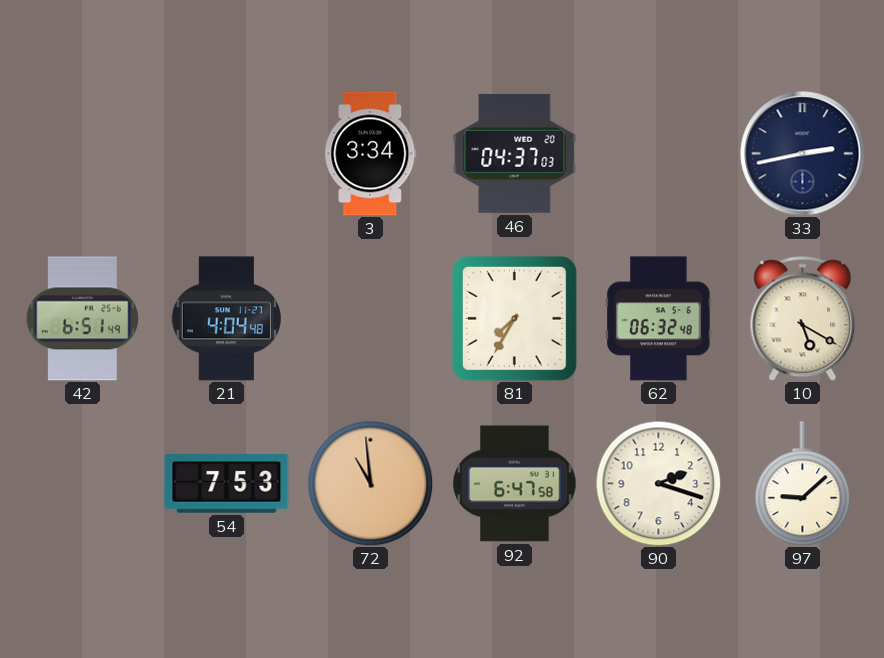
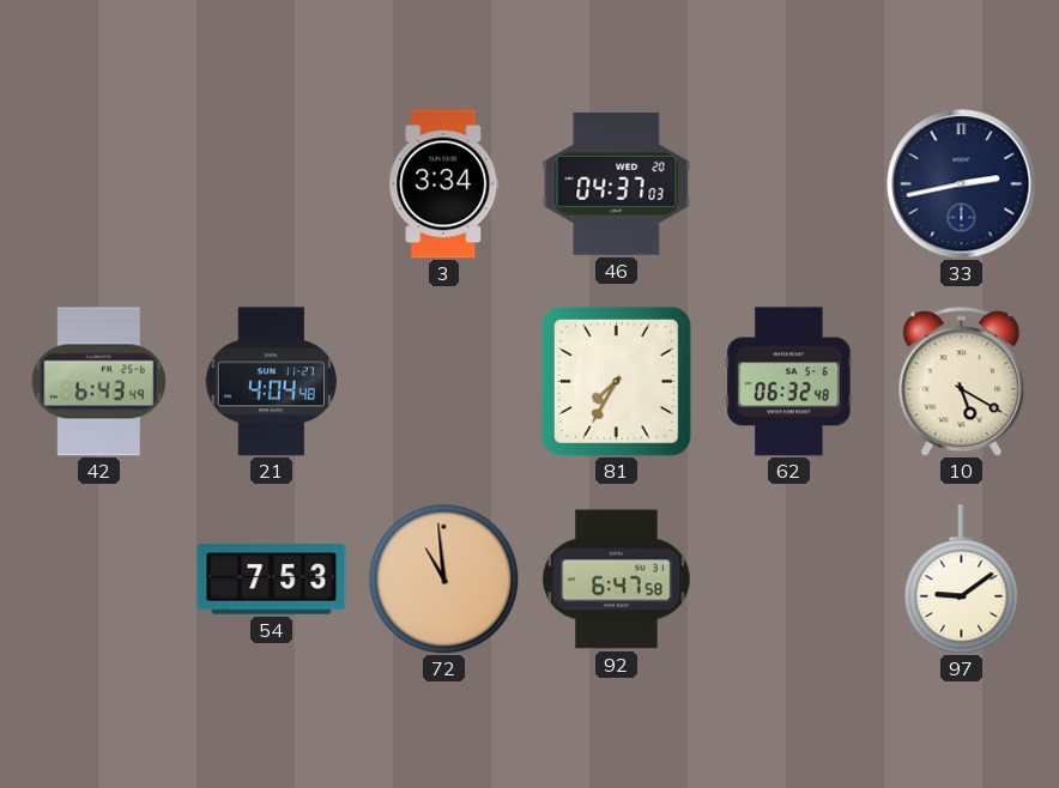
42: 6:51 -> 6:43
90: 2:18 -> none
97: 9:08 -> 9:09
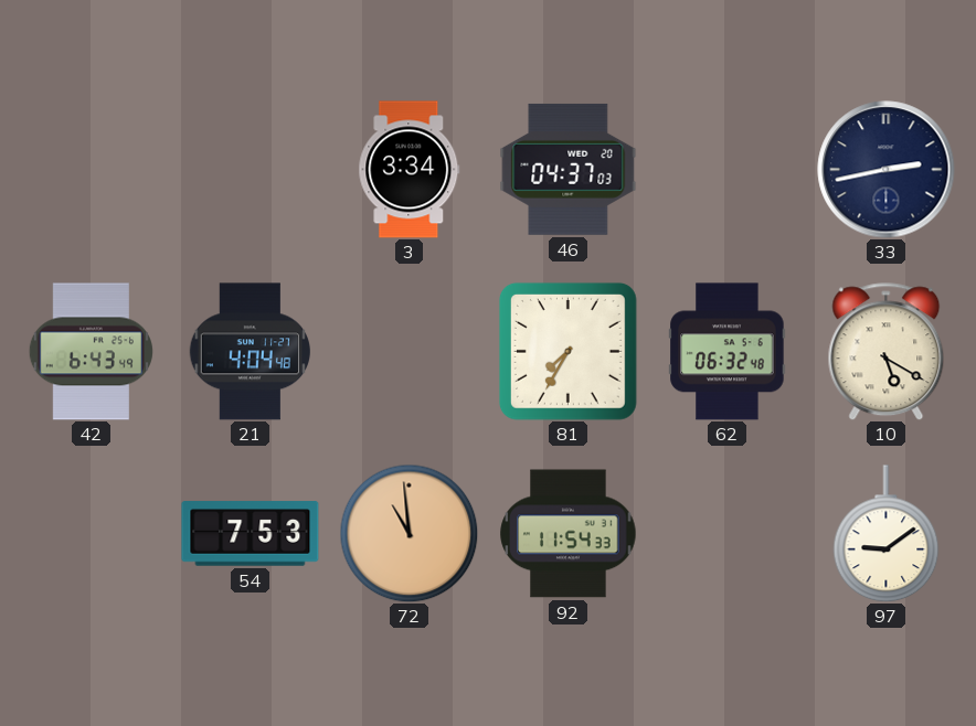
92: 6:47 -> 11:54
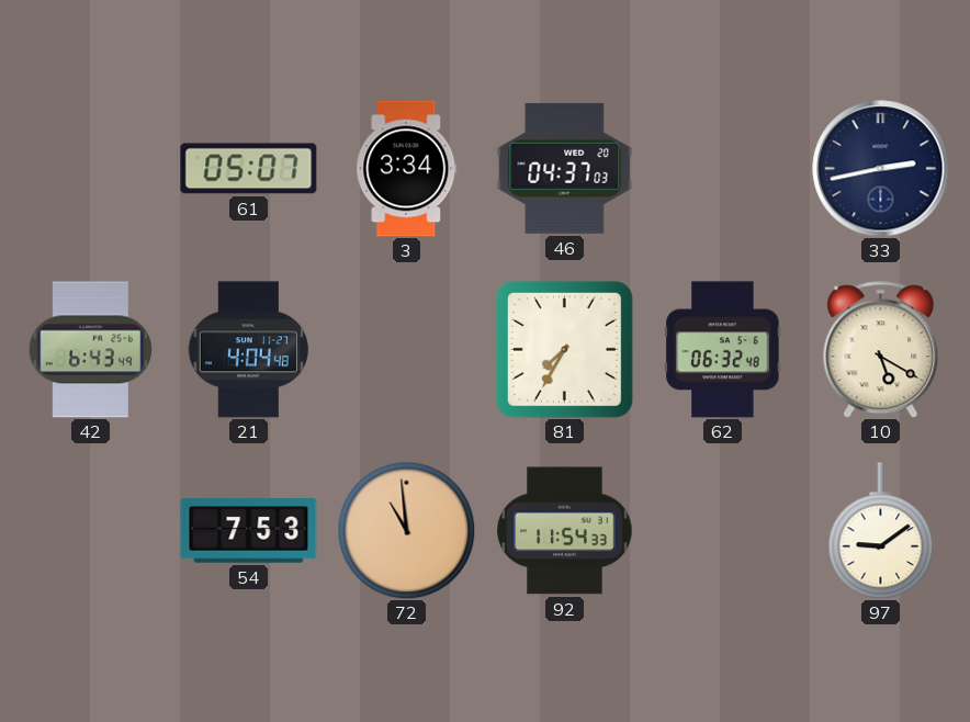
61: none -> 05:07
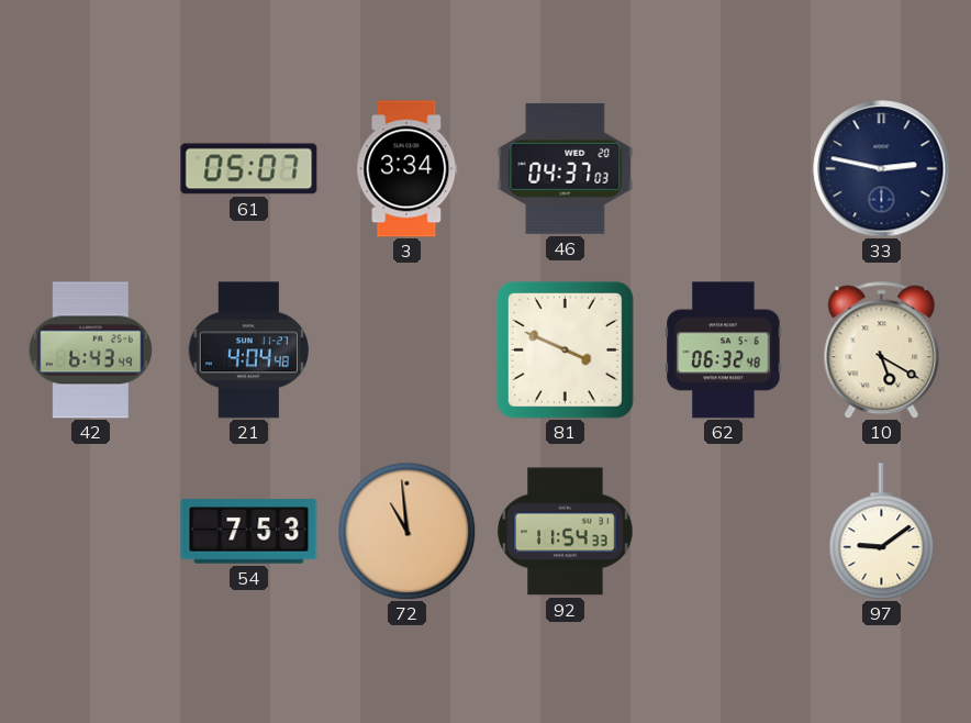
33: 2:43 -> 2:47
81: 7:35 -> 3:49
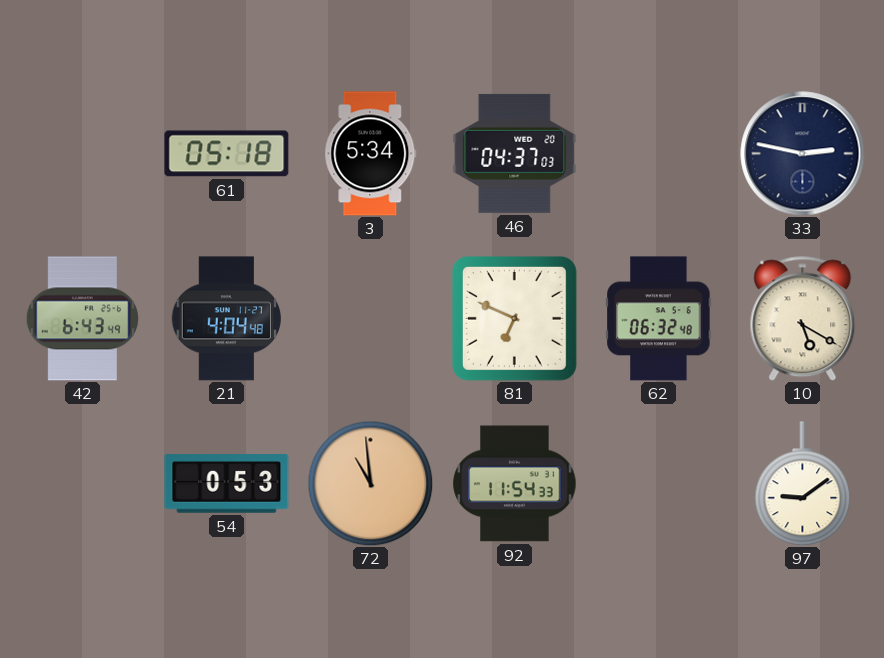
61: 05:07 -> 05:18
3: 3:34 -> 5:34
81: 3:49 -> 6:49
54: 7:53 -> 0:53
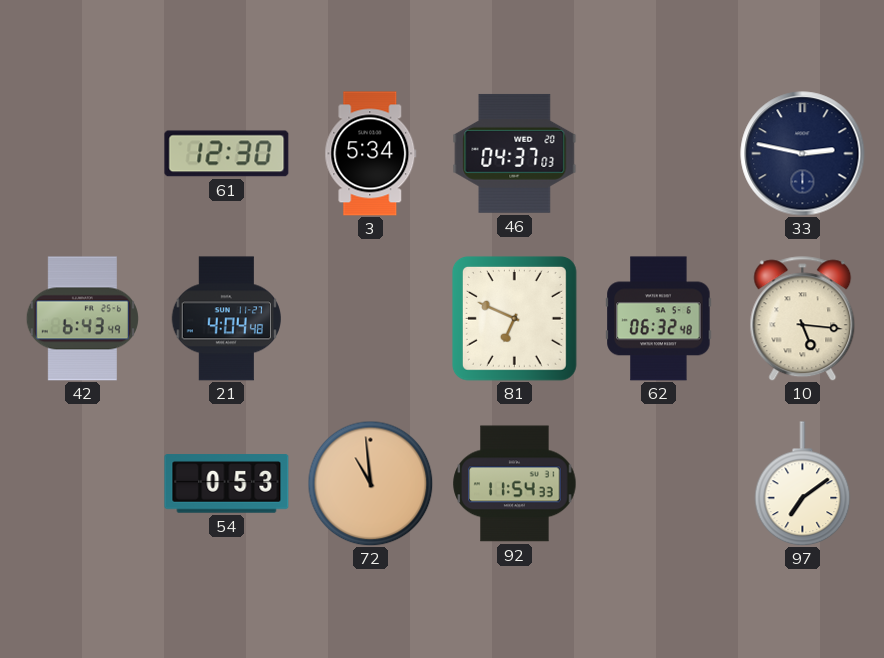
61: 05:18 -> 12:30
10: 5:20 -> 5:16
97: 9:09 -> 7:09
